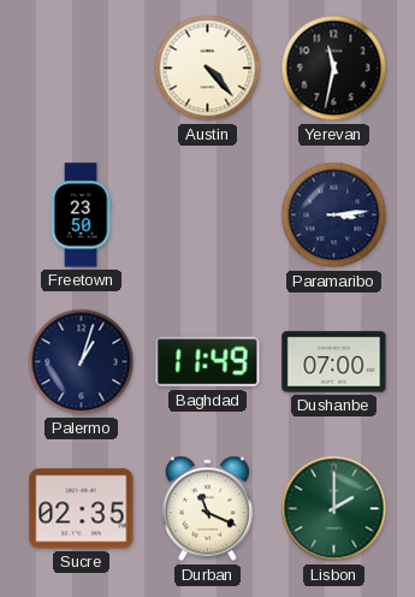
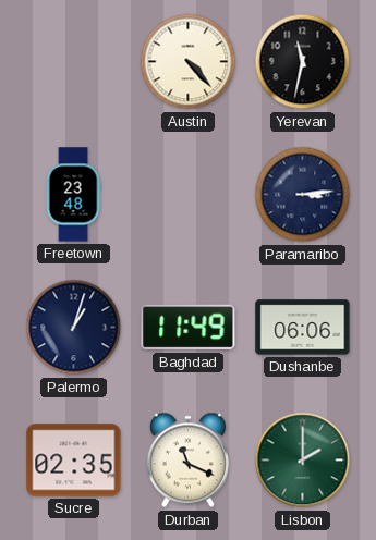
Freetown: 23:50 -> 23:48
Dushanbe: 07:00 -> 06:06
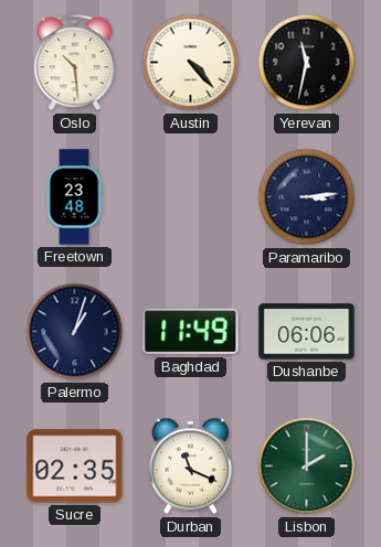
Oslo: none -> 10:29
